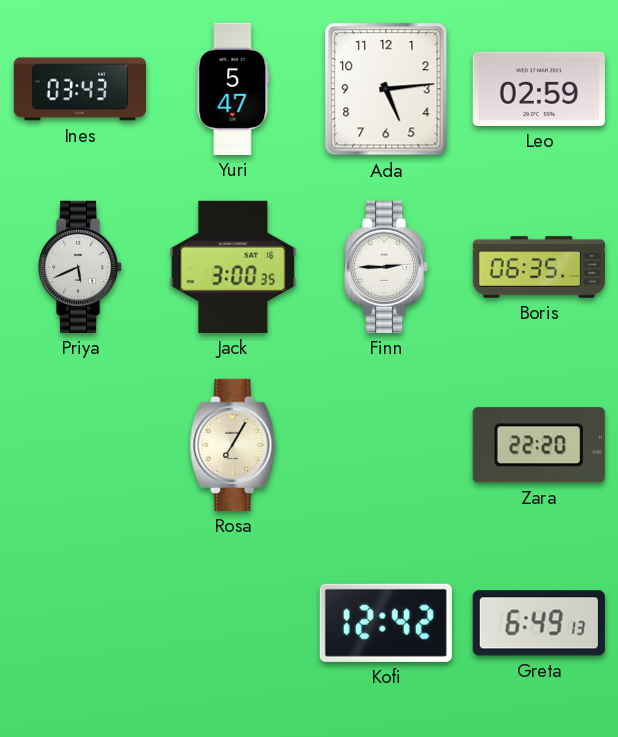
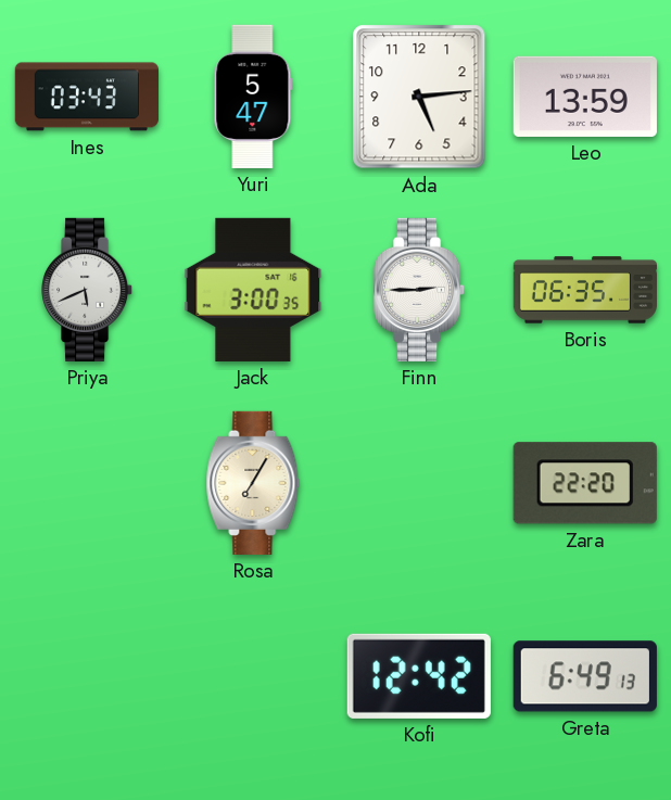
Leo: 02:59 -> 13:59
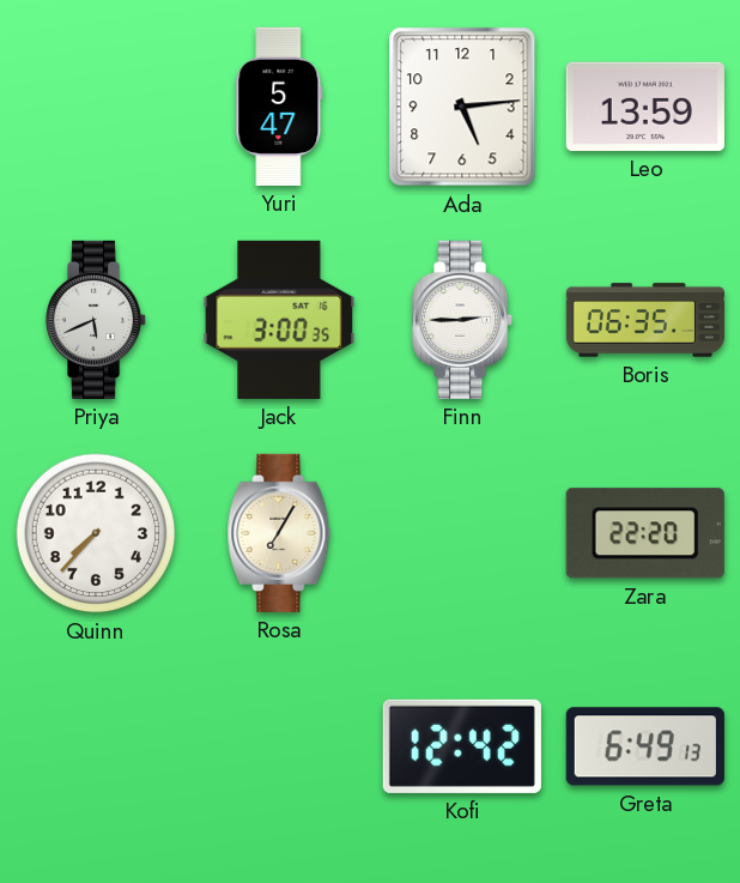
Ines: 03:43 -> none
Quinn: none -> 7:37
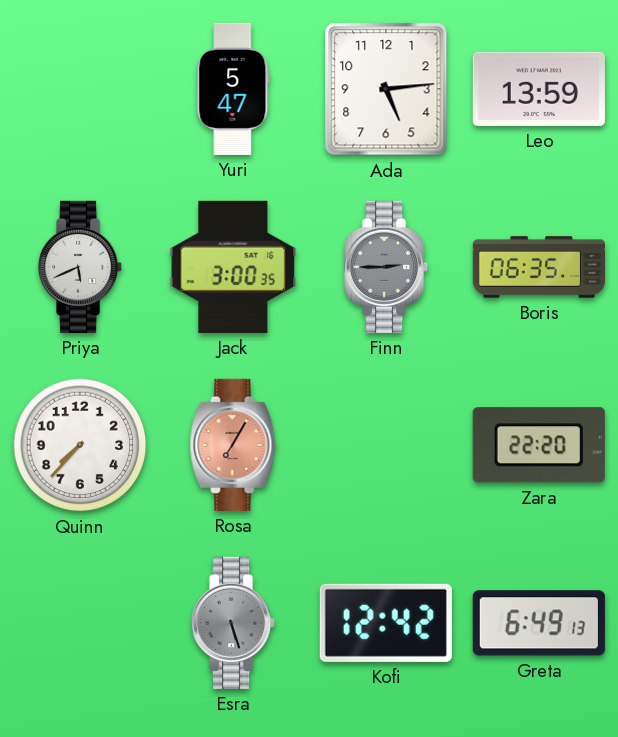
Finn dial: white -> grey
Rosa dial: cream -> salmon
Esra: none -> 5:27
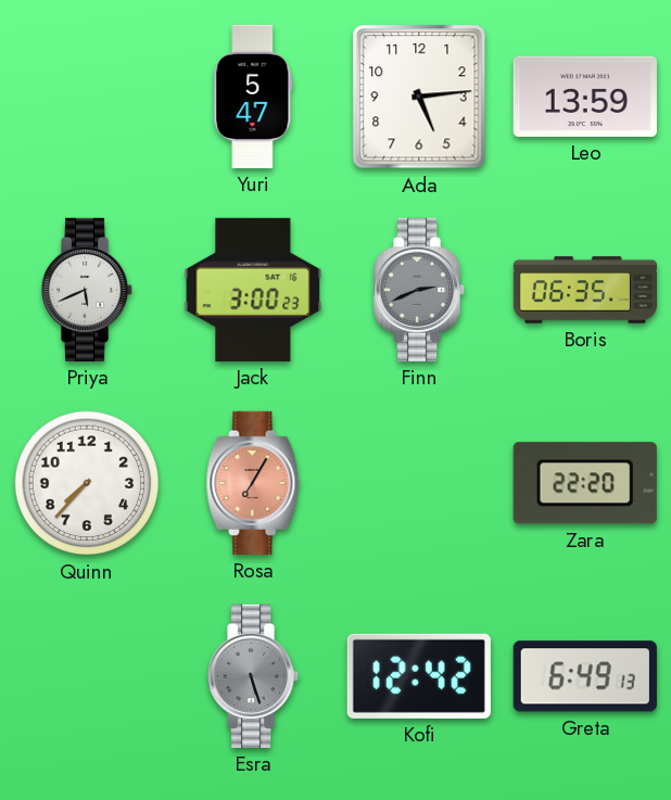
Jack: 3:00:35 -> 3:00:23
Finn: 2:45 -> 2:41
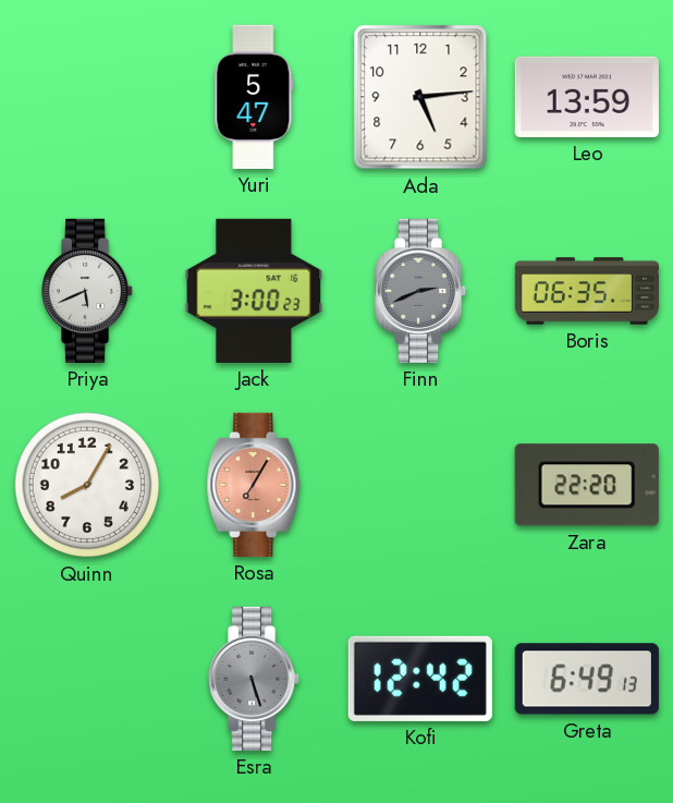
Quinn: 7:37 -> 8:05
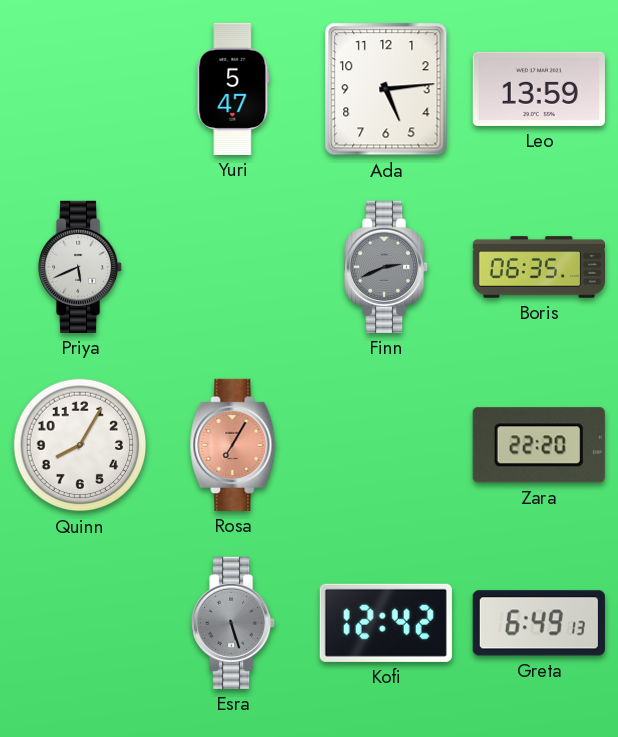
Jack: 3:00 -> none
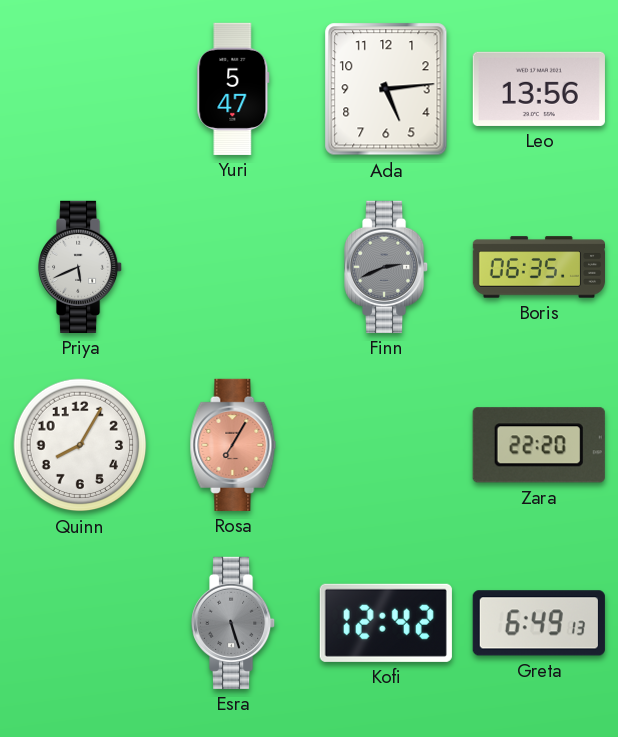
Leo: 13:59 -> 13:56
